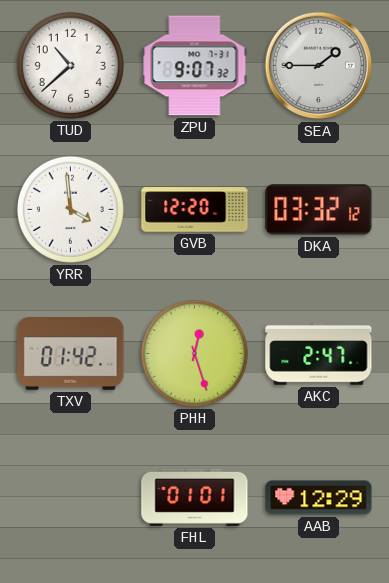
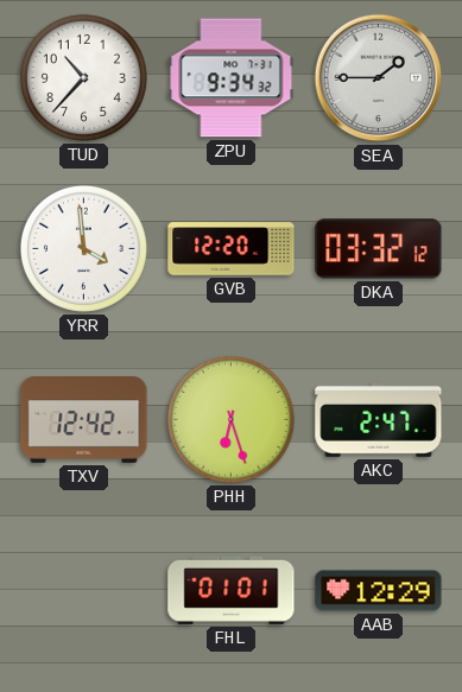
TUD: 10:38 -> 10:37
ZPU: 9:07 -> 9:34
TXV: 01:42 -> 12:42
PHH: 12:27 -> 6:27
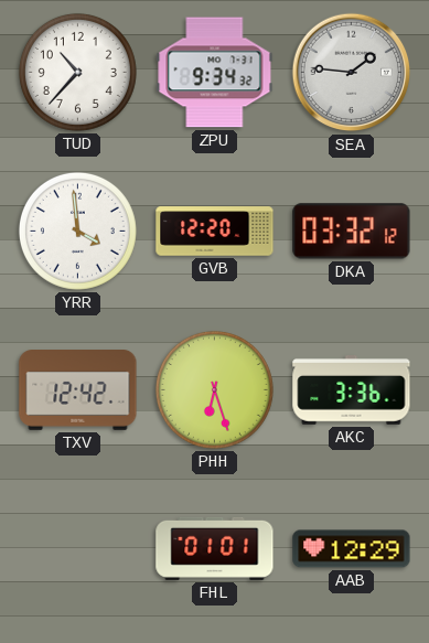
SEA: 1:45 -> 1:46
AKC: 2:47 -> 3:36
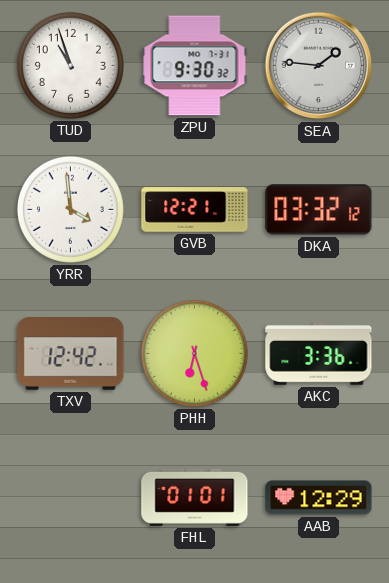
TUD: 10:37 -> 10:57
ZPU: 9:34 -> 9:30
GVB: 12:20 -> 12:21
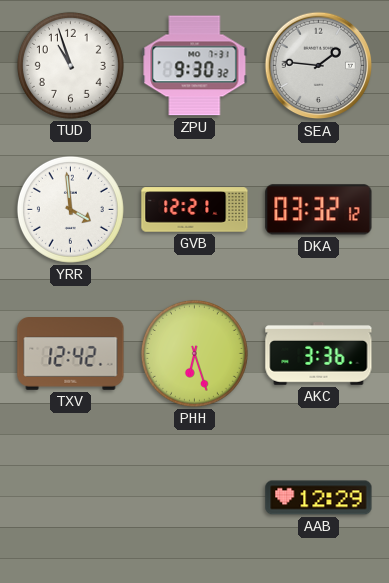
FHL: 01:01 -> none
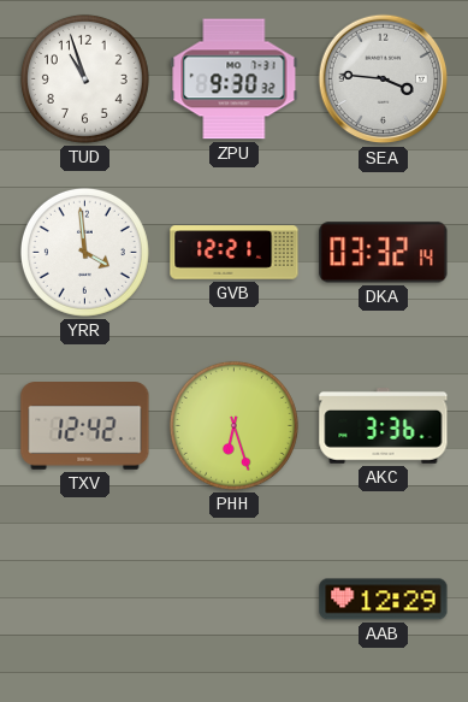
SEA: 1:46 -> 3:46
DKA: 03:32:12 -> 03:32:14
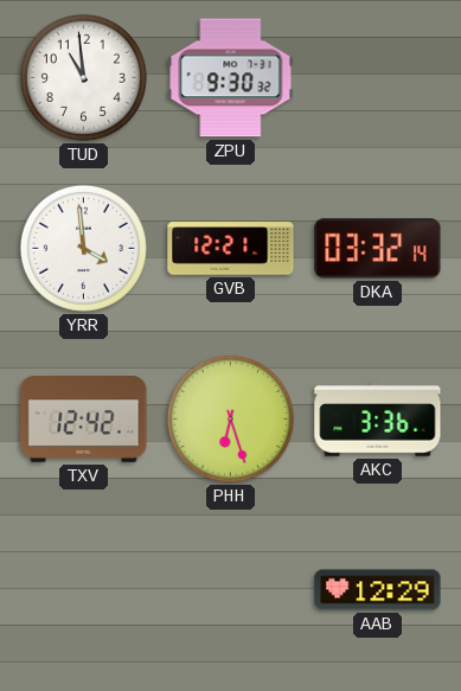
TUD: 10:57 -> 10:59
SEA: 3:46 -> none
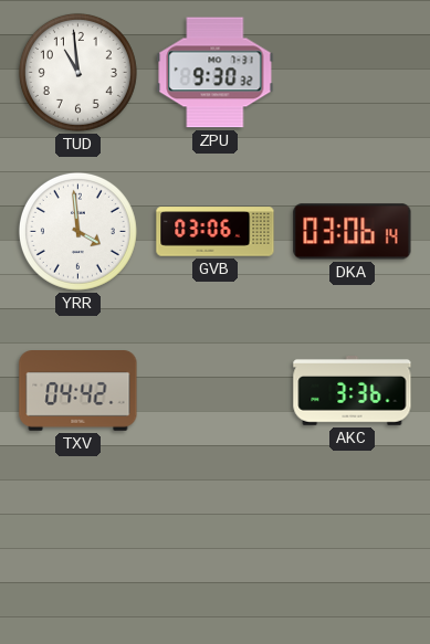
GVB: 12:21 -> 03:06
DKA: 03:32 -> 03:06
TXV: 12:42 -> 04:42
PHH: 6:27 -> none
AAB: 12:29 -> none
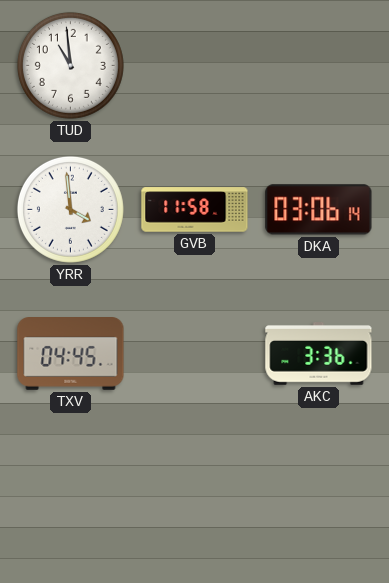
ZPU: 9:30 -> none
GVB: 03:06 -> 11:58
TXV: 04:42 -> 04:45
